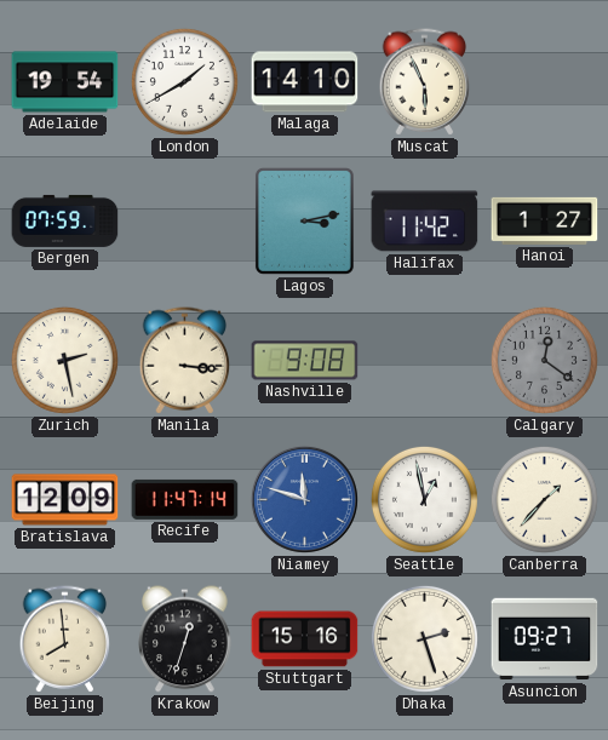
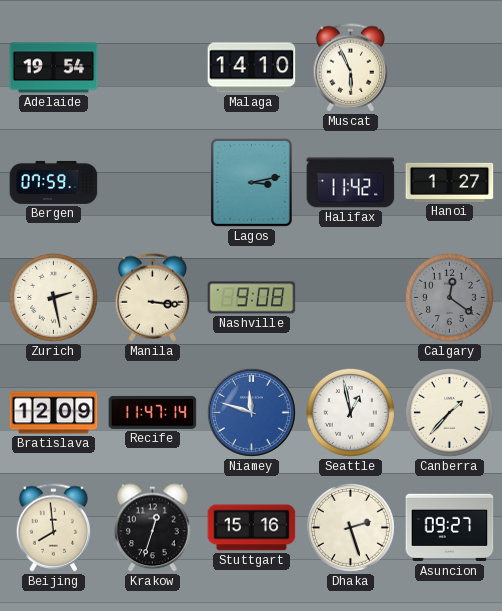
London: 1:40 -> none
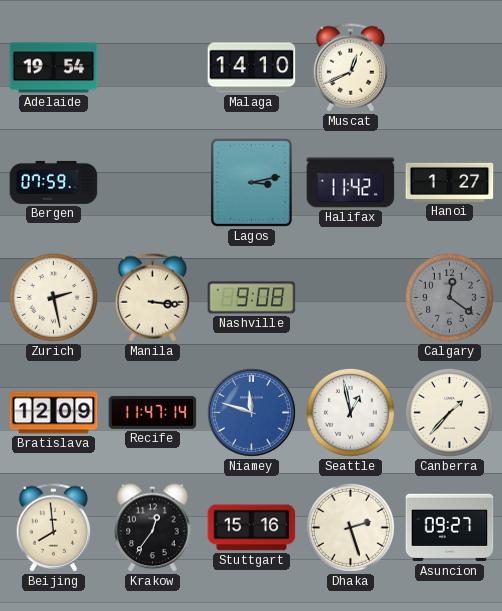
Muscat: 5:56 -> 12:41
Krakow: 12:33 -> 12:36
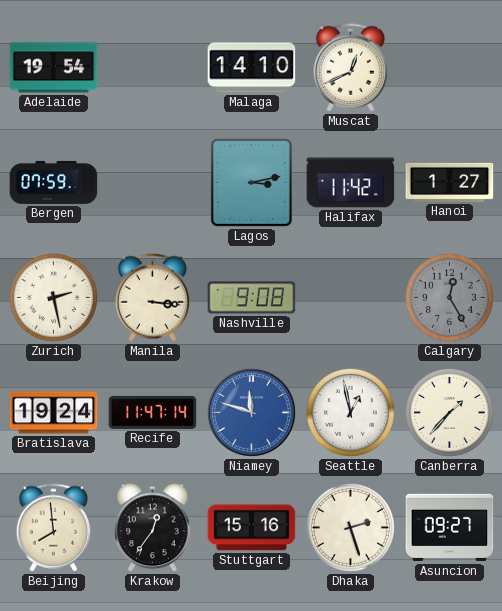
Calgary: 12:21 -> 12:25
Bratislava: 12:09 -> 19:24
